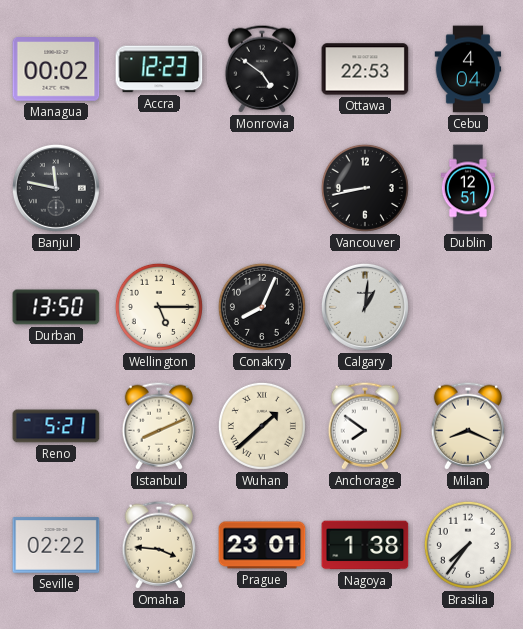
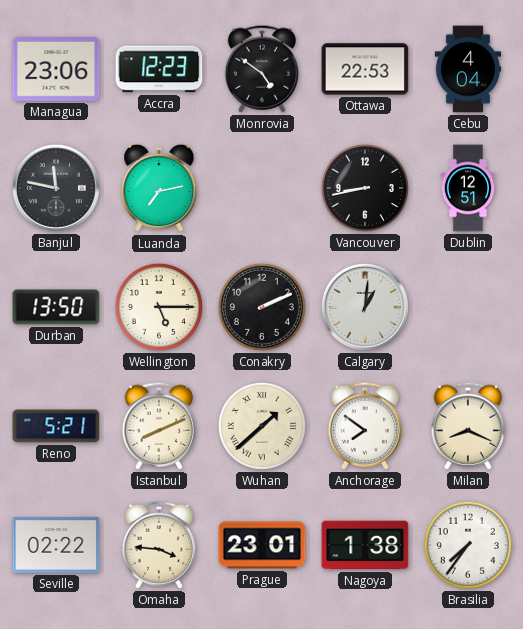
Managua: 00:02 -> 23:06
Luanda: none -> 7:13
Conakry: 8:04 -> 2:11
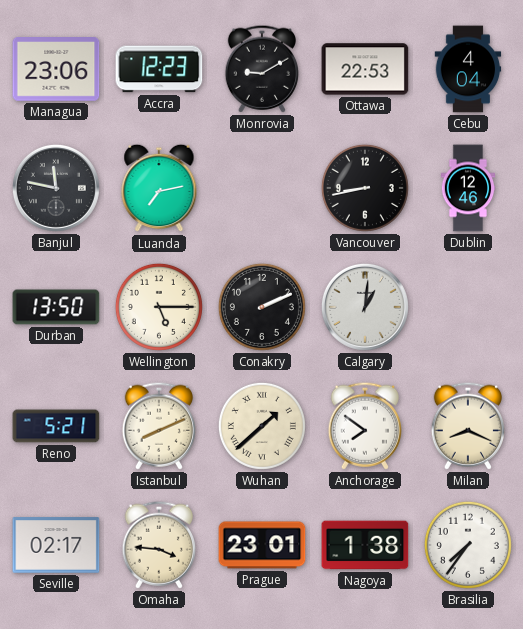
Monrovia: 4:51 -> 9:10
Dublin: 12:51 -> 12:46
Seville: 02:22 -> 02:17
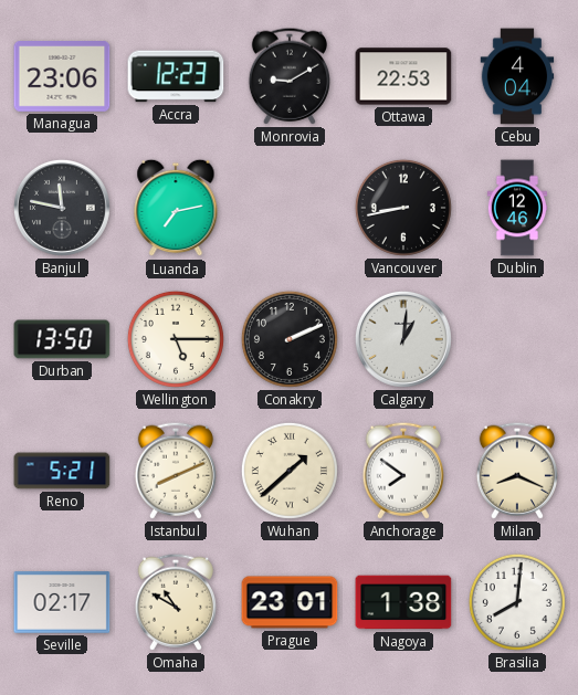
Omaha: 3:46 -> 10:50
Brasilia: 7:36 -> 8:01
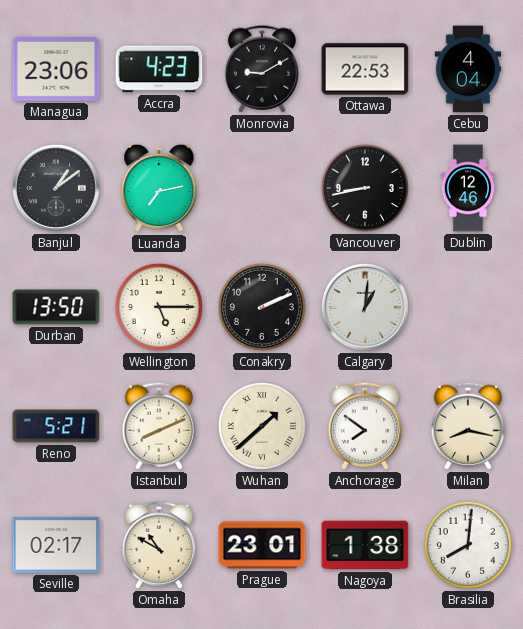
Accra: 12:23 -> 4:23
Banjul: 11:47 -> 1:09
Milan: 8:19 -> 8:17
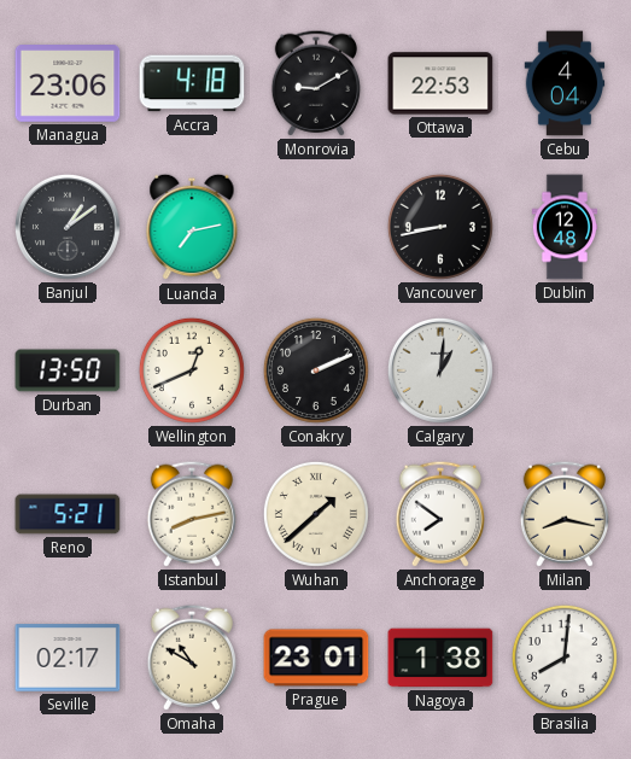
Accra: 4:23 -> 4:18
Dublin: 12:46 -> 12:48
Wellington: 5:15 -> 12:41
Istanbul: 8:11 -> 8:13
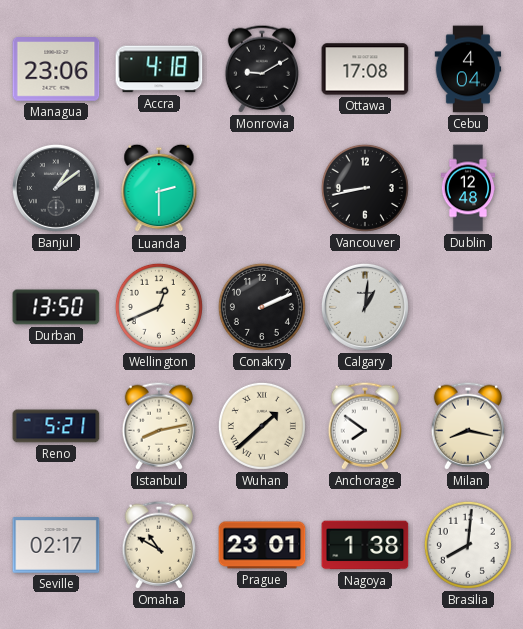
Ottawa: 22:53 -> 17:08
Luanda: 7:13 -> 2:30
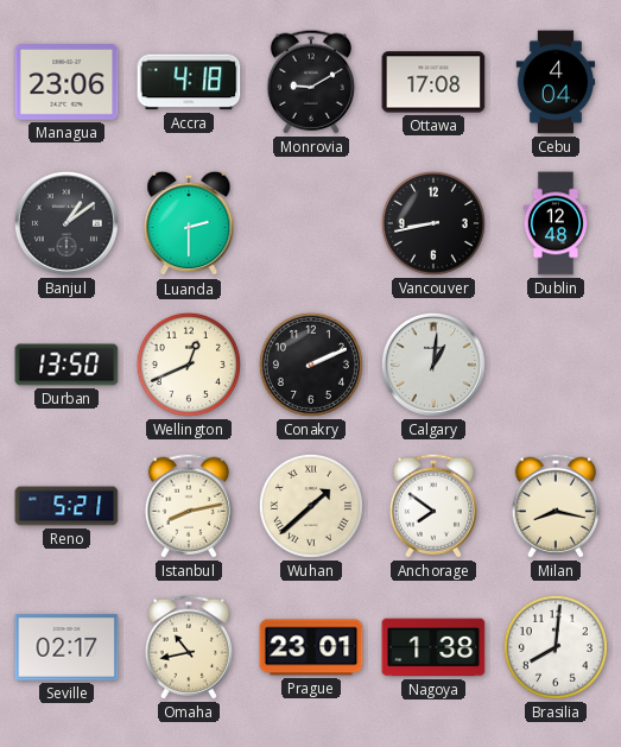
Omaha: 10:50 -> 10:43
